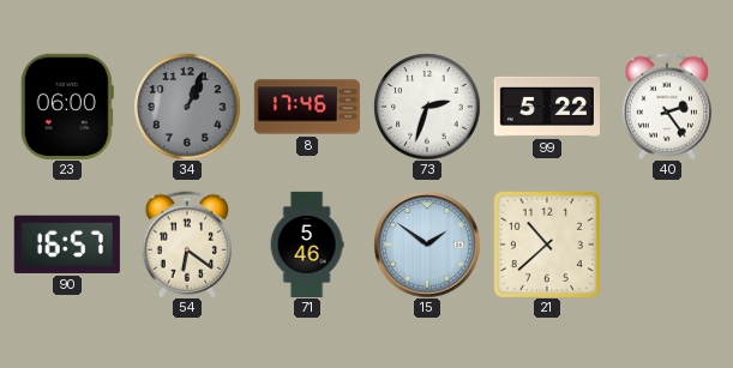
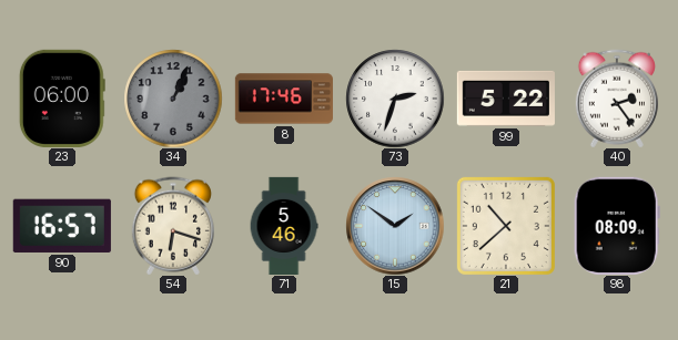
54: 6:21 -> 6:18
98: none -> 08:09
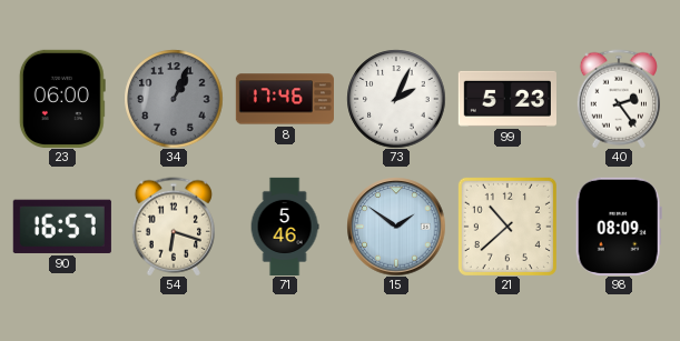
73: 2:33 -> 2:04
99: 5:22 -> 5:23
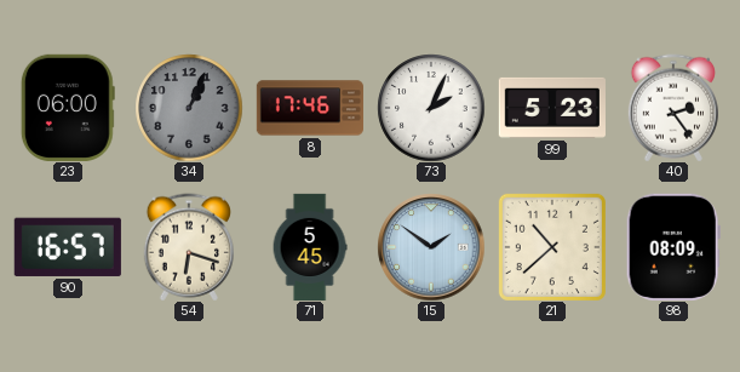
71: 5:46 -> 5:45
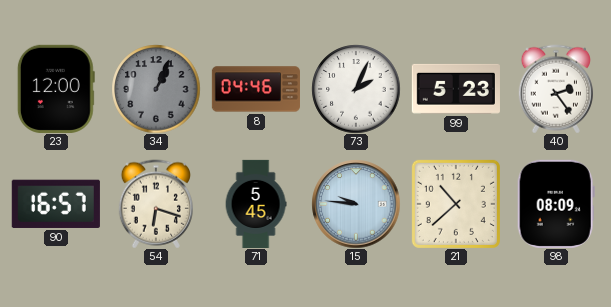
23: 06:00 -> 12:00
8: 17:46 -> 04:46
15: 1:51 -> 9:46
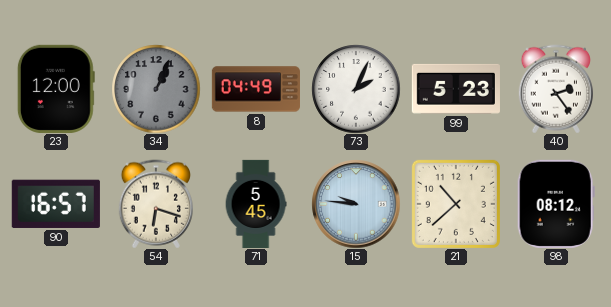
8: 04:46 -> 04:49
98: 08:09 -> 08:12
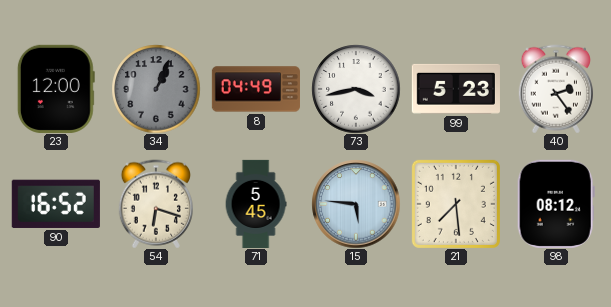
73: 2:04 -> 3:43
90: 16:57 -> 16:52
15: 9:46 -> 5:46
21: 10:38 -> 7:29
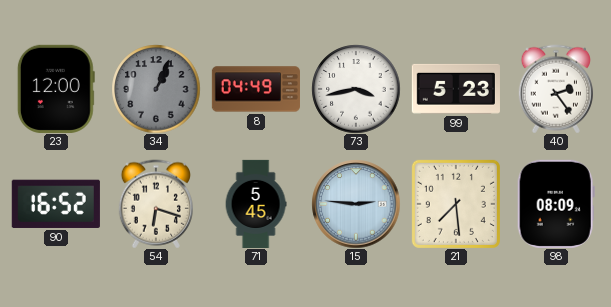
15: 5:46 -> 2:46
98: 08:12 -> 08:09
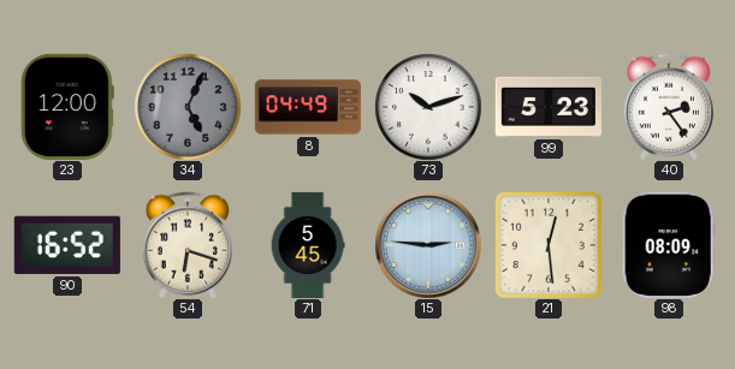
34: 1:04 -> 5:04
73: 3:43 -> 10:12
21: 7:29 -> 12:29
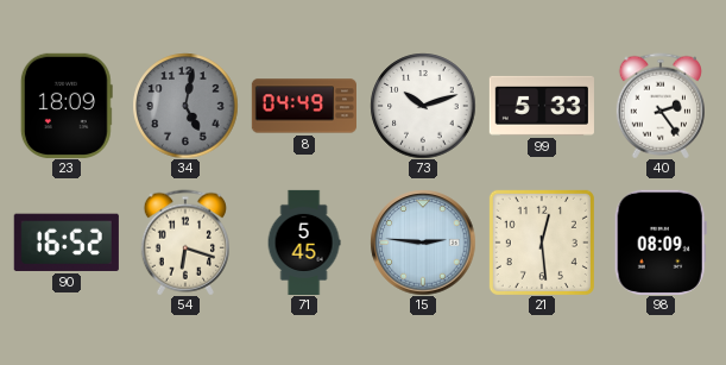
23: 12:00 -> 18:09
34: 5:04 -> 5:02
99: 5:23 -> 5:33
